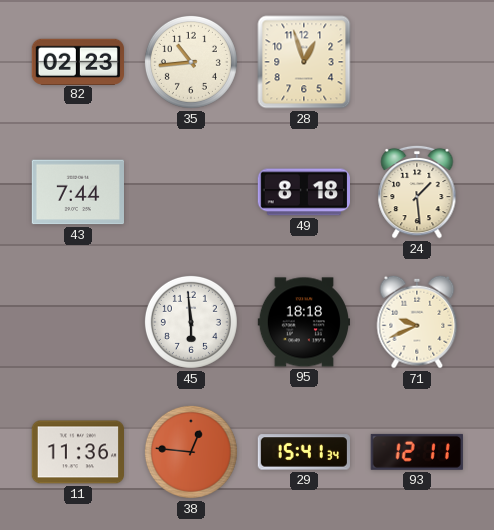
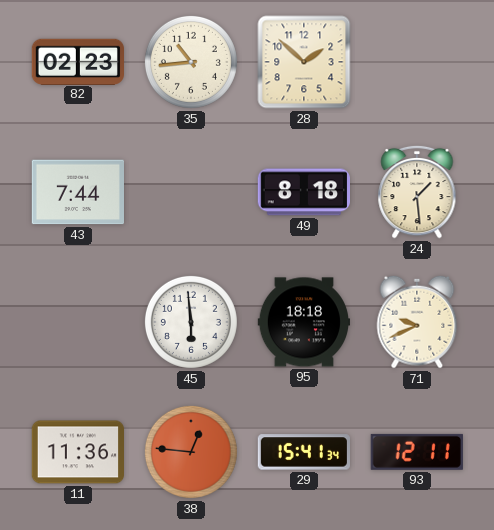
28: 12:57 -> 1:52
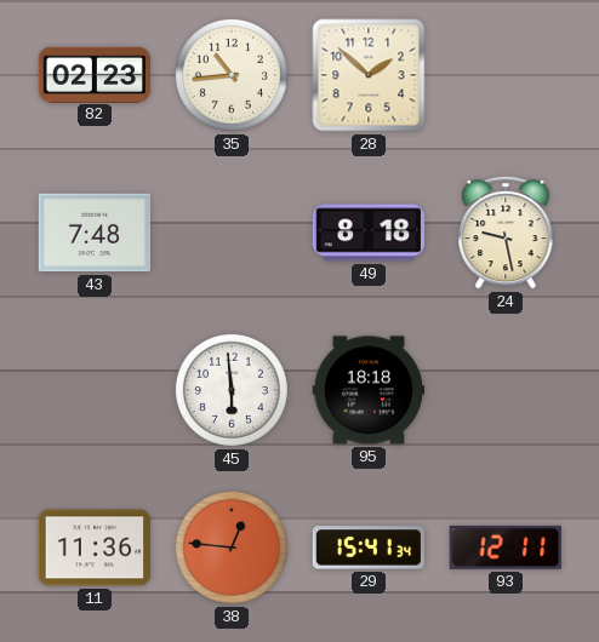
43: 7:44 -> 7:48
24: 1:29 -> 9:28
71: 9:41 -> none
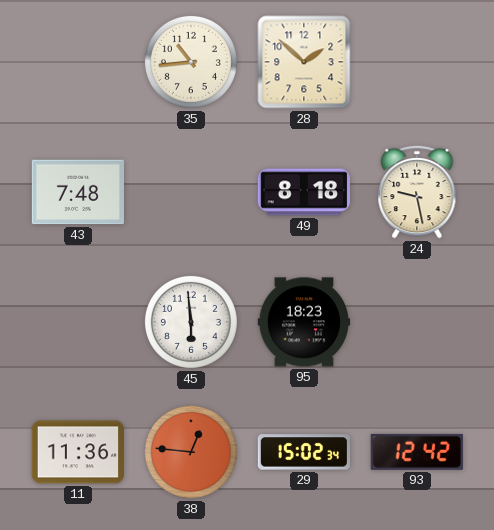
82: 02:23 -> none
95: 18:18 -> 18:23
29: 15:41 -> 15:02
93: 12:11 -> 12:42
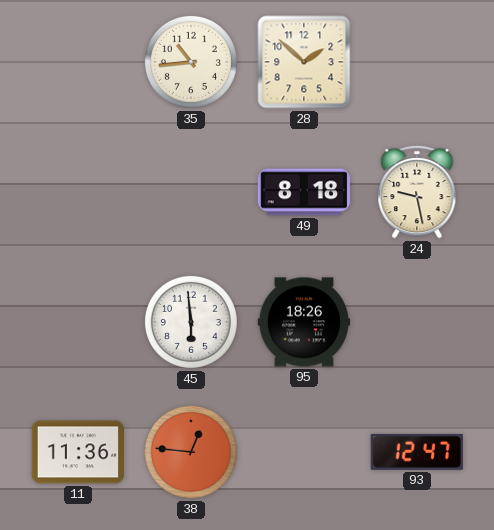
43: 7:48 -> none
95: 18:23 -> 18:26
29: 15:02 -> none
93: 12:42 -> 12:47
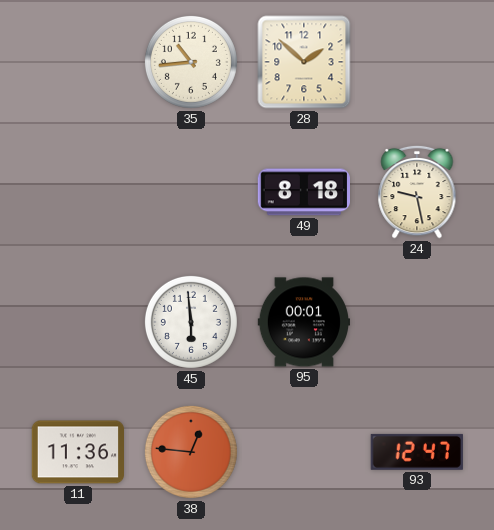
95: 18:26 -> 00:01
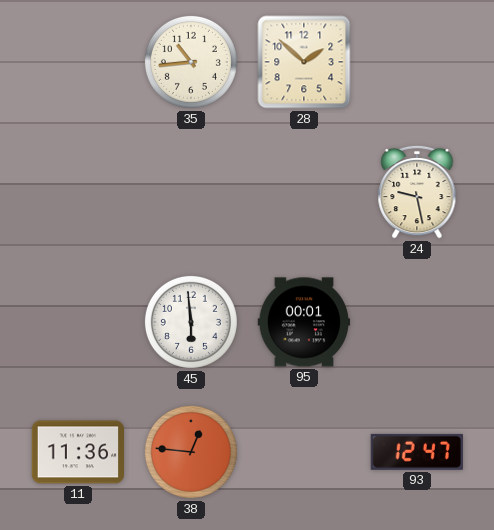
49: 8:18 -> none
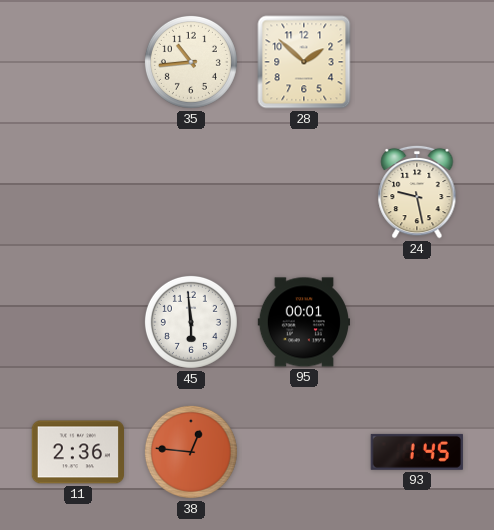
11: 11:36 -> 2:36
93: 12:47 -> 1:45
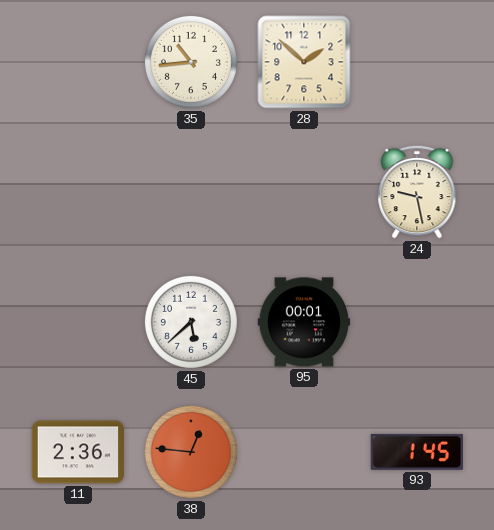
45: 5:59 -> 5:38
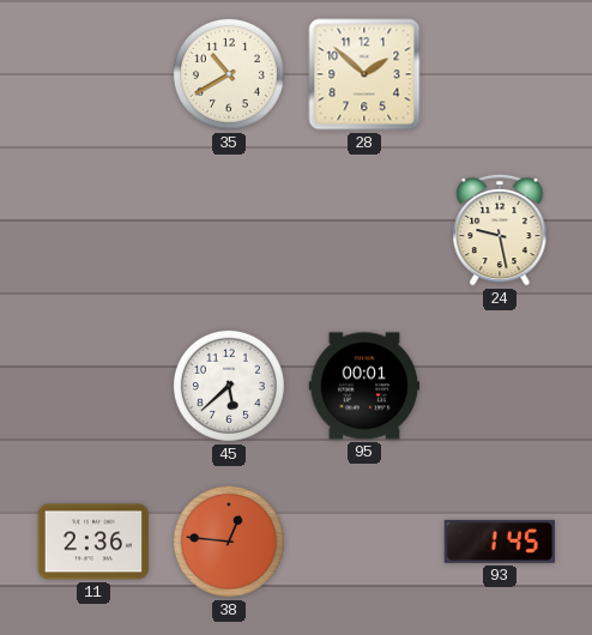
35: 10:44 -> 10:40
